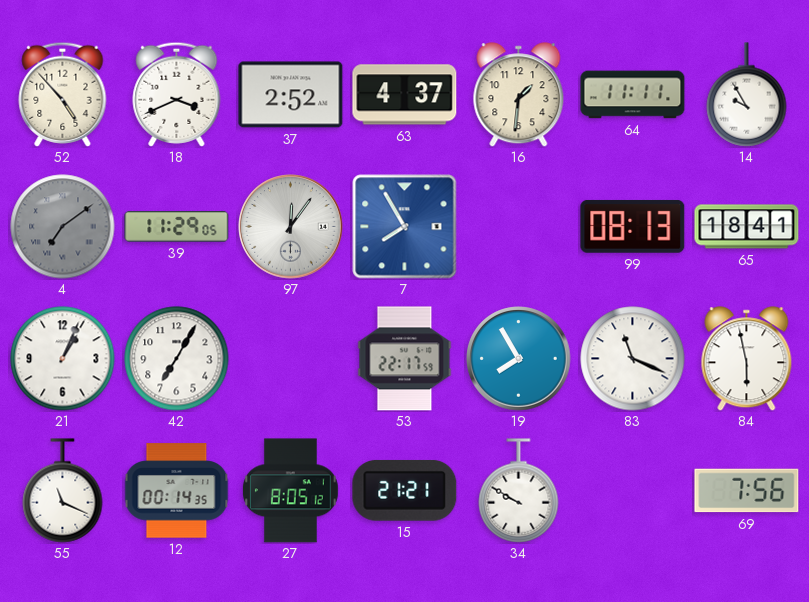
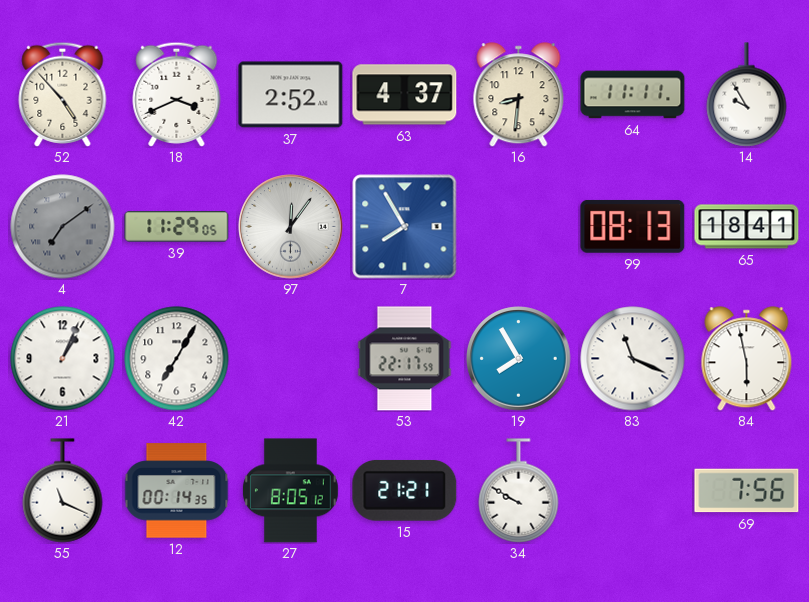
16: 1:31 -> 8:31
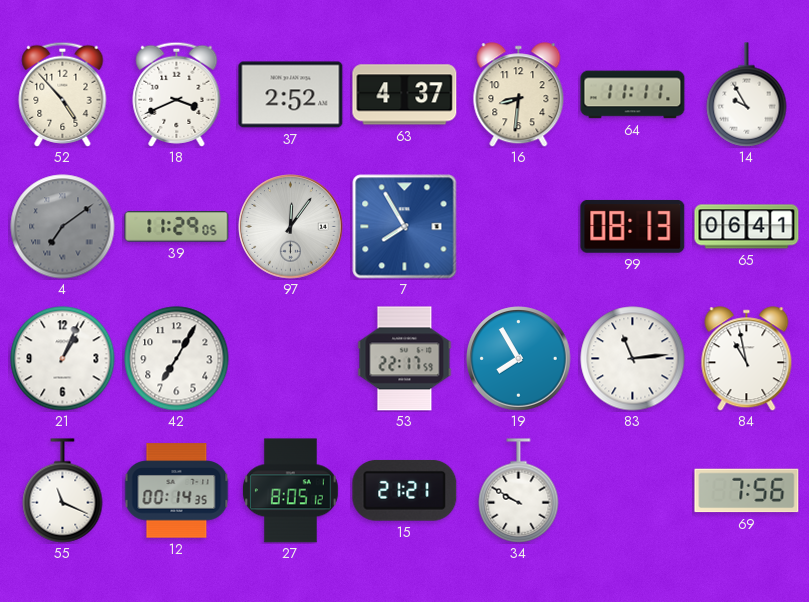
65: 18:41 -> 06:41
83: 11:19 -> 11:14
84: 5:58 -> 10:58
